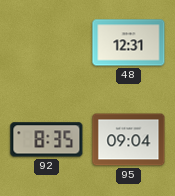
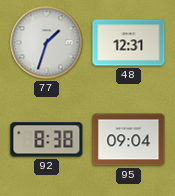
77: none -> 1:33
92: 8:35 -> 8:38
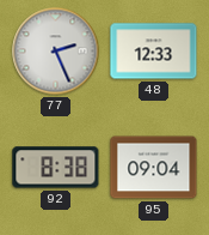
77: 1:33 -> 2:26
48: 12:31 -> 12:33
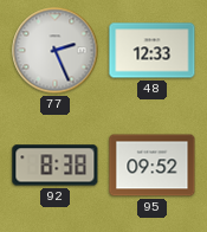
95: 09:04 -> 09:52
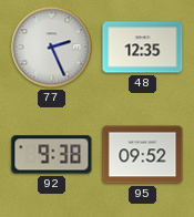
48: 12:33 -> 12:35
92: 8:38 -> 9:38
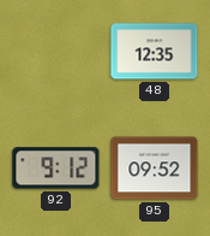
77: 2:26 -> none
92: 9:38 -> 9:12
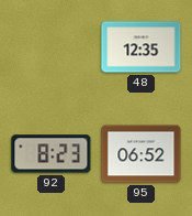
92: 9:12 -> 8:23
95: 09:52 -> 06:52
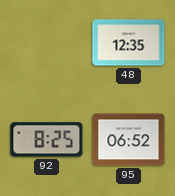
92: 8:23 -> 8:25
